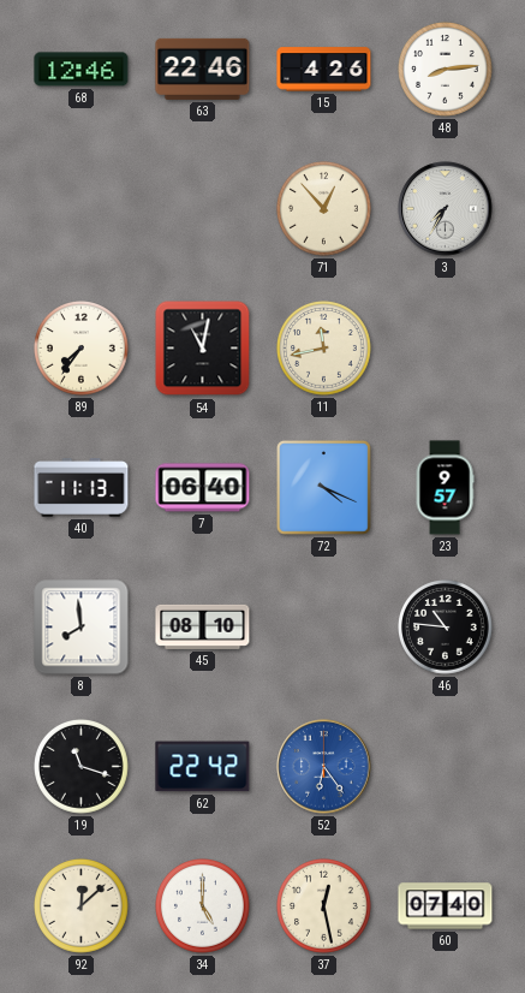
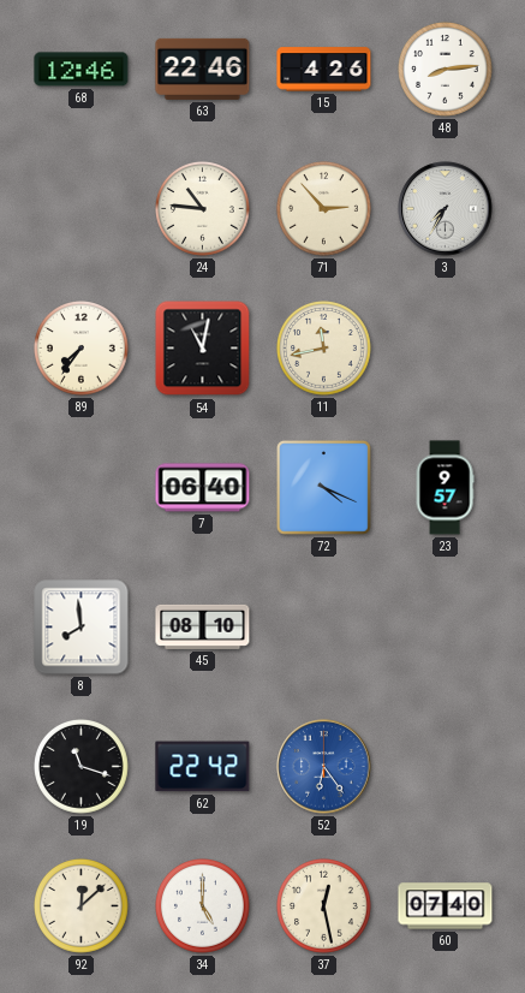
24: none -> 10:46
71: 12:53 -> 2:53
40: 11:13 -> none
46: 10:46 -> none
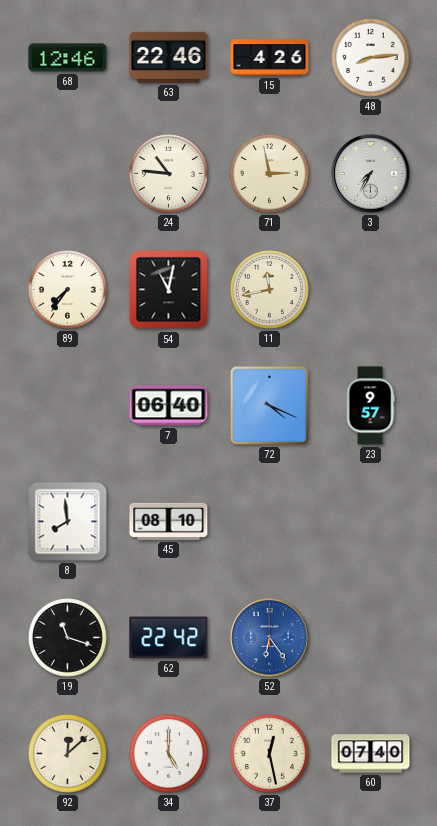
71: 2:53 -> 2:58
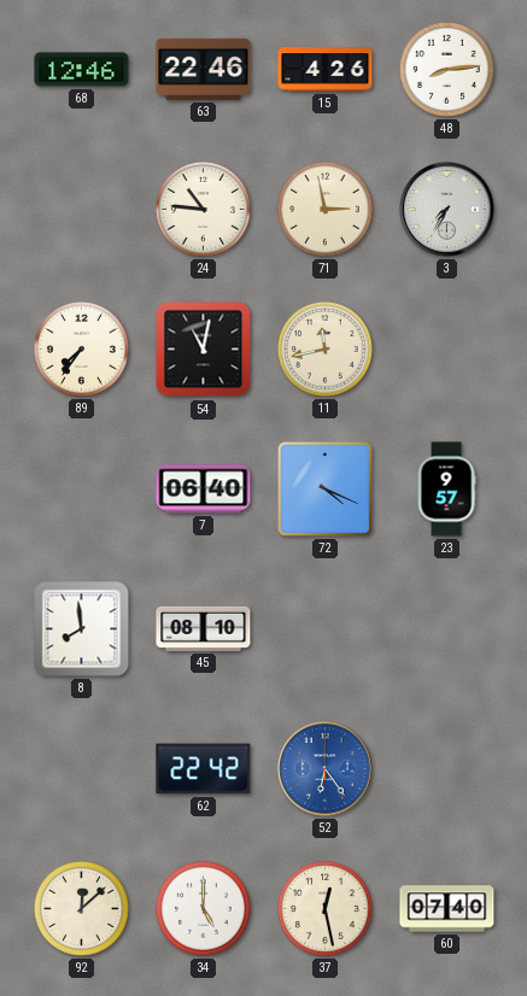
19: 11:18 -> none
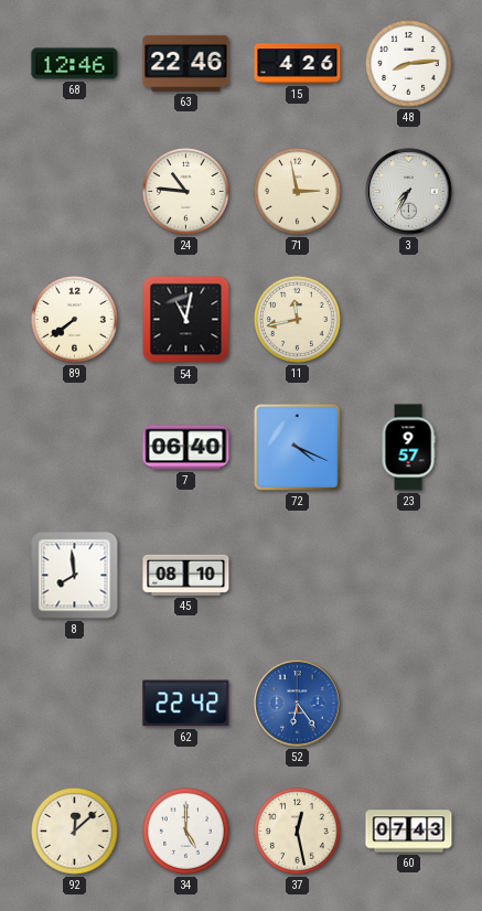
89: 7:36 -> 7:39
60: 07:40 -> 07:43
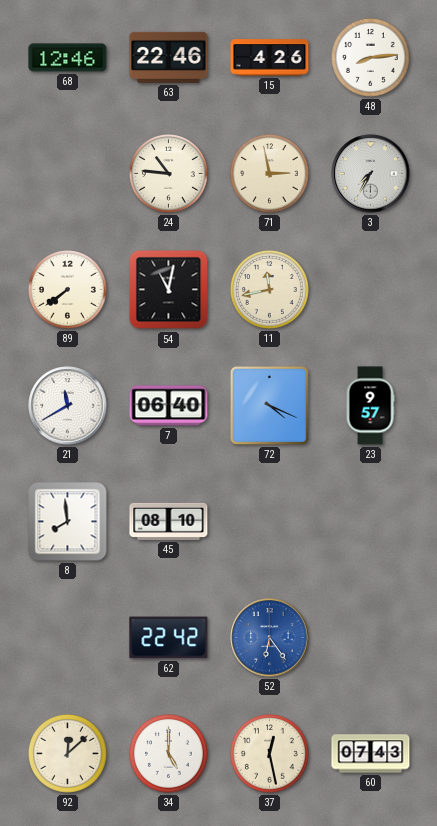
21: none -> 11:40
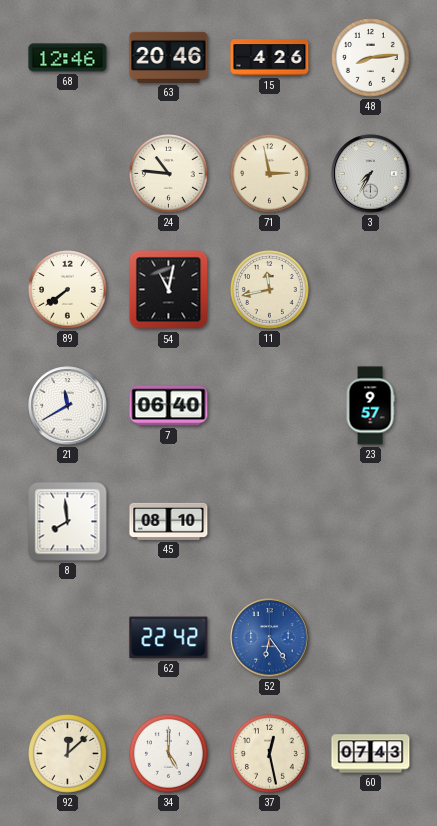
63: 22:46 -> 20:46
72: 4:19 -> none
